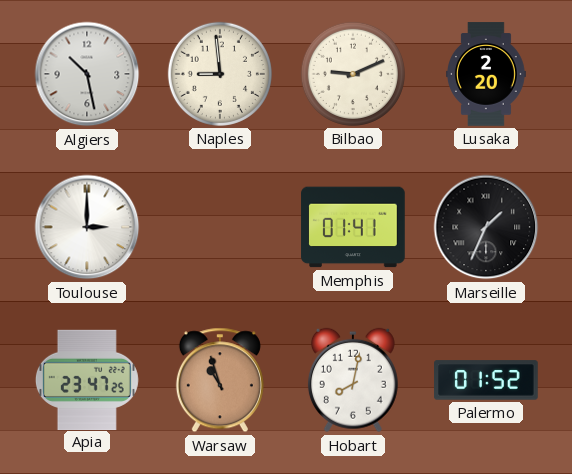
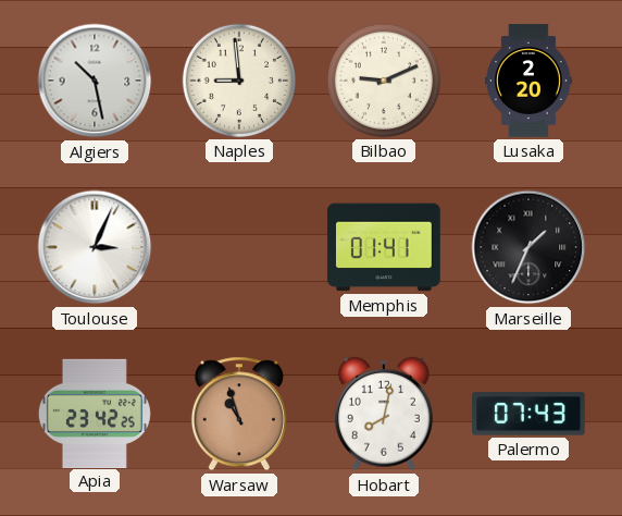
Toulouse: 3:00 -> 3:04
Apia: 23:47 -> 23:42
Palermo: 01:52 -> 07:43
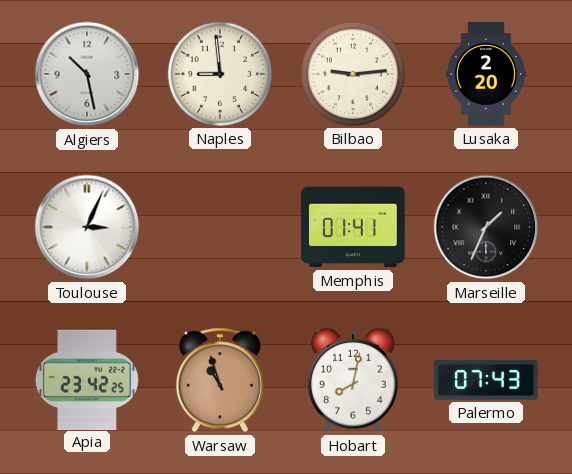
Bilbao: 9:11 -> 9:14
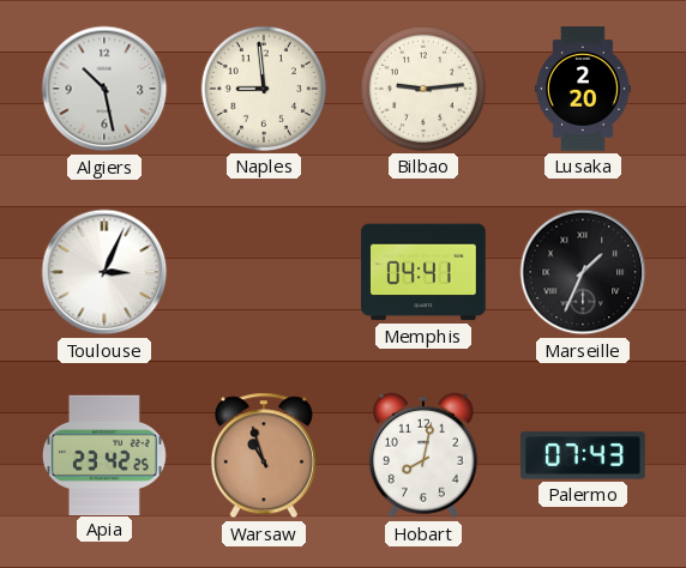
Memphis: 01:41 -> 04:41
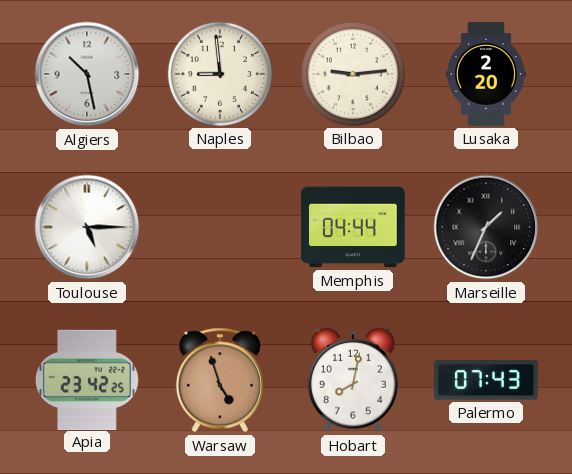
Toulouse: 3:04 -> 5:15
Memphis: 04:41 -> 04:44
Warsaw: 10:57 -> 4:57
